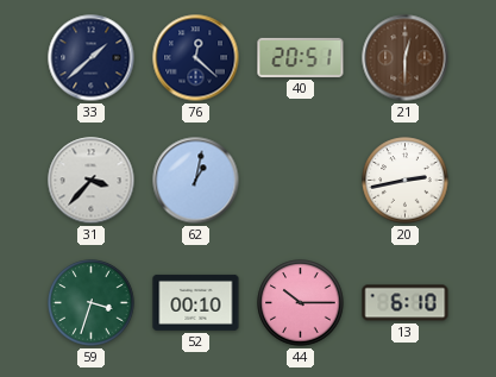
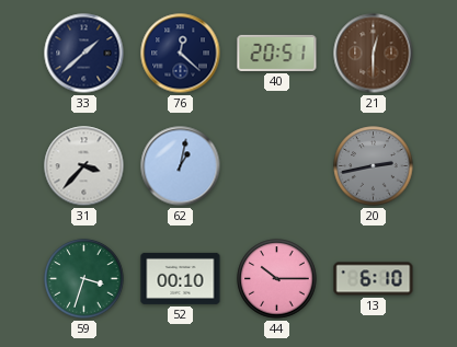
20 dial: white -> grey
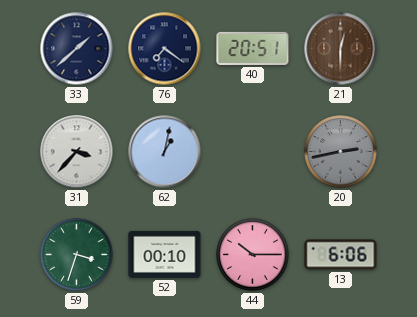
76: 12:22 -> 7:21
13: 6:10 -> 6:06
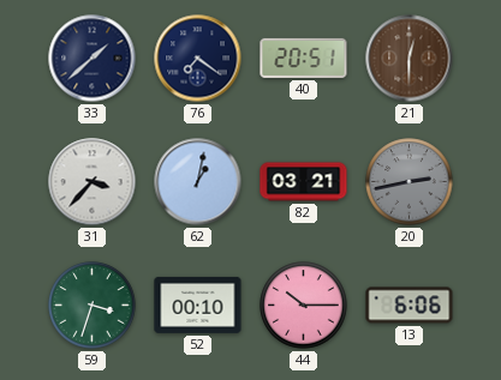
82: none -> 03:21
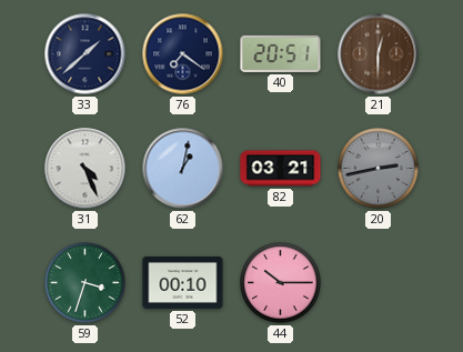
31: 3:37 -> 4:26
13: 6:06 -> none
